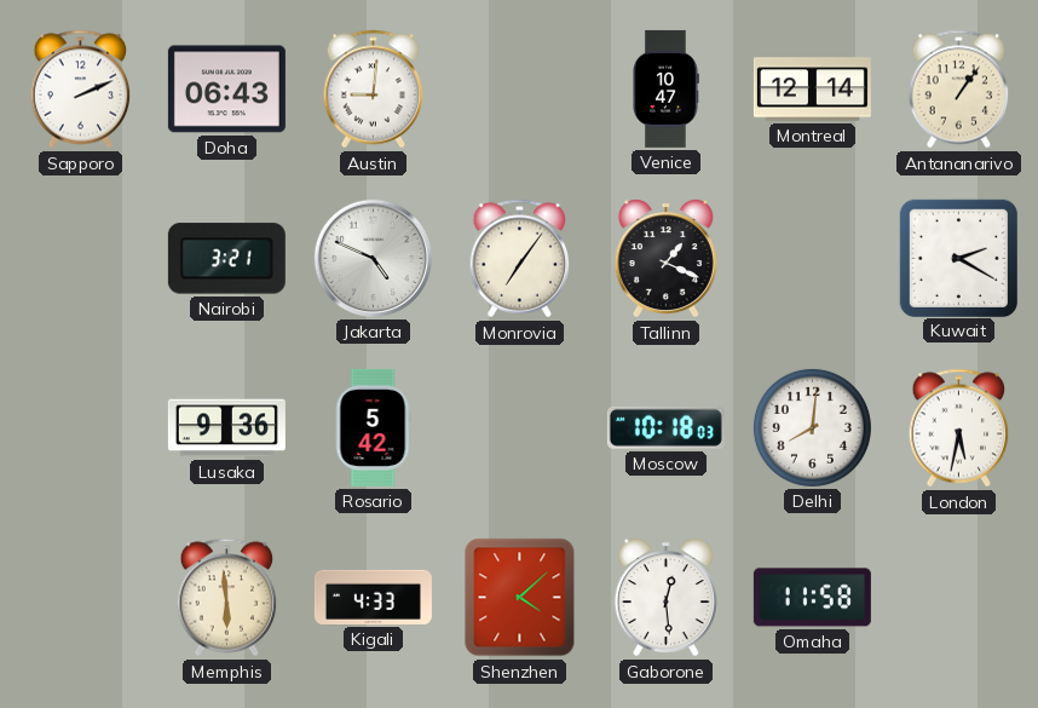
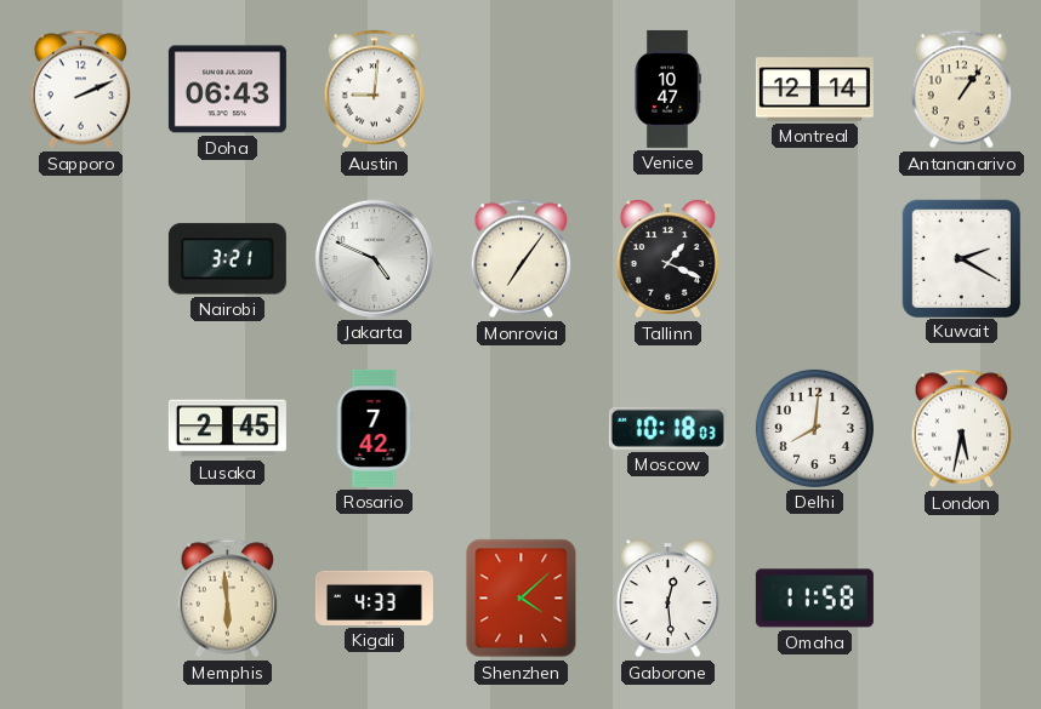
Lusaka: 9:36 -> 2:45
Rosario: 5:42 -> 7:42
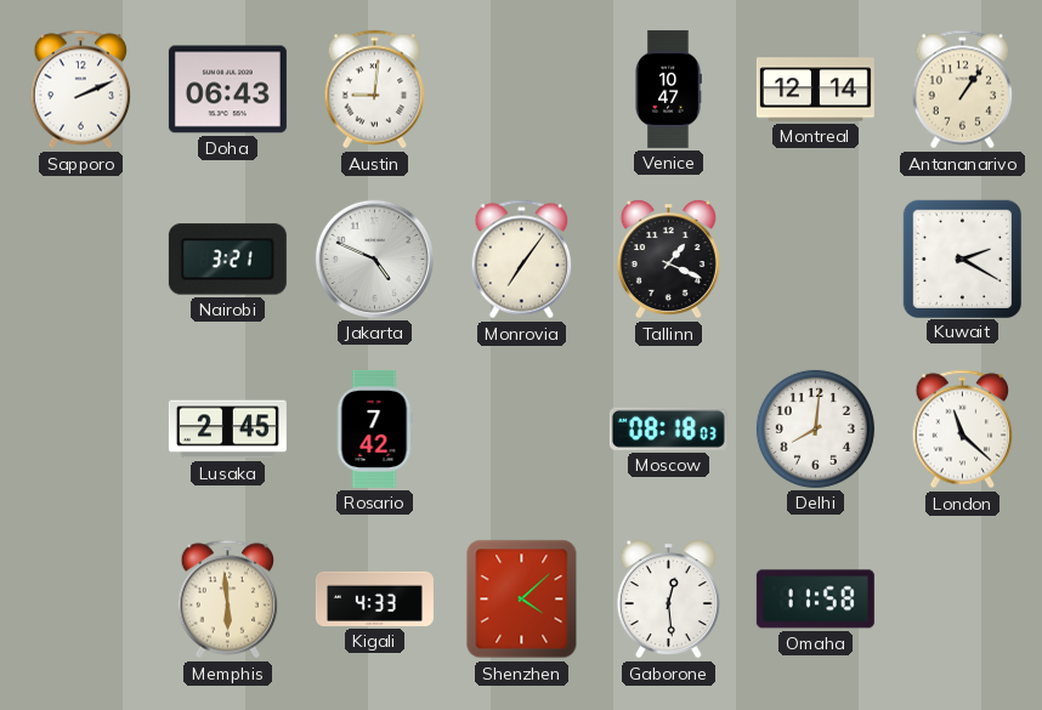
Moscow: 10:18 -> 08:18
London: 5:32 -> 11:22
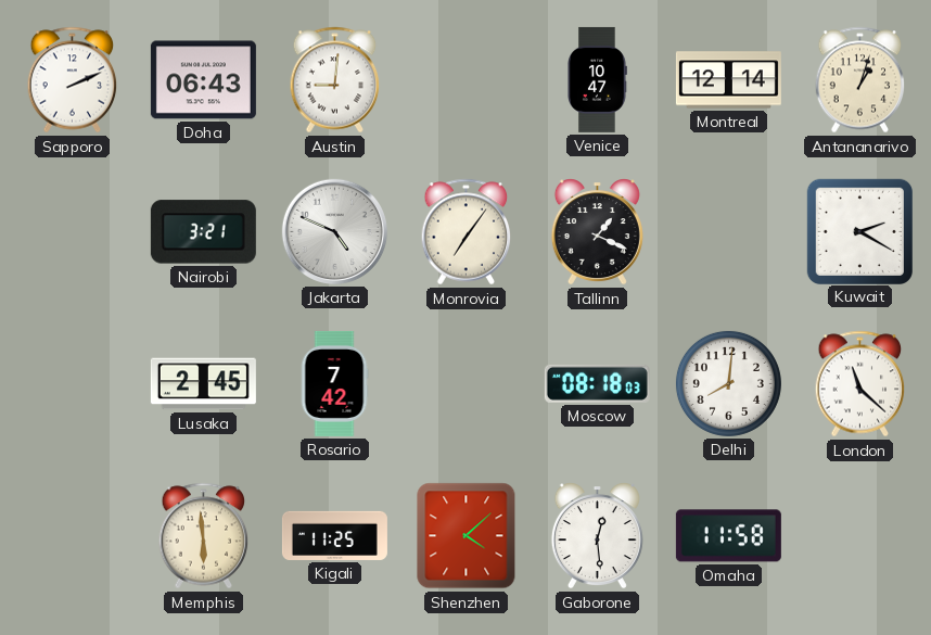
Antananarivo: 1:06 -> 1:03
Kigali: 4:33 -> 11:25
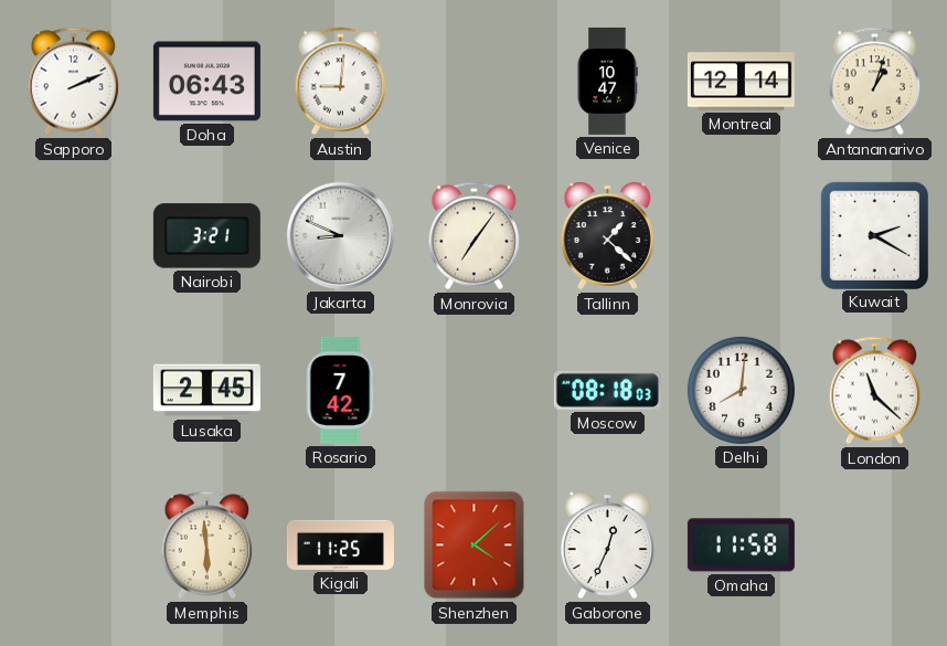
Jakarta: 4:49 -> 8:49
Tallinn: 1:19 -> 1:22
Gaborone: 12:29 -> 12:34
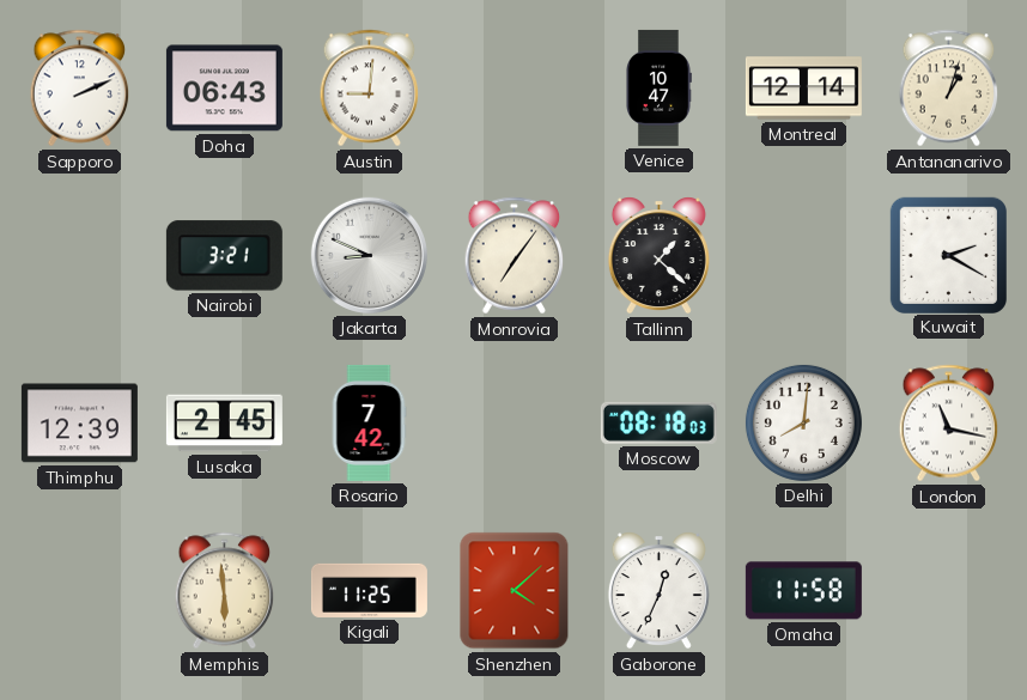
Thimphu: none -> 12:39
London: 11:22 -> 11:17
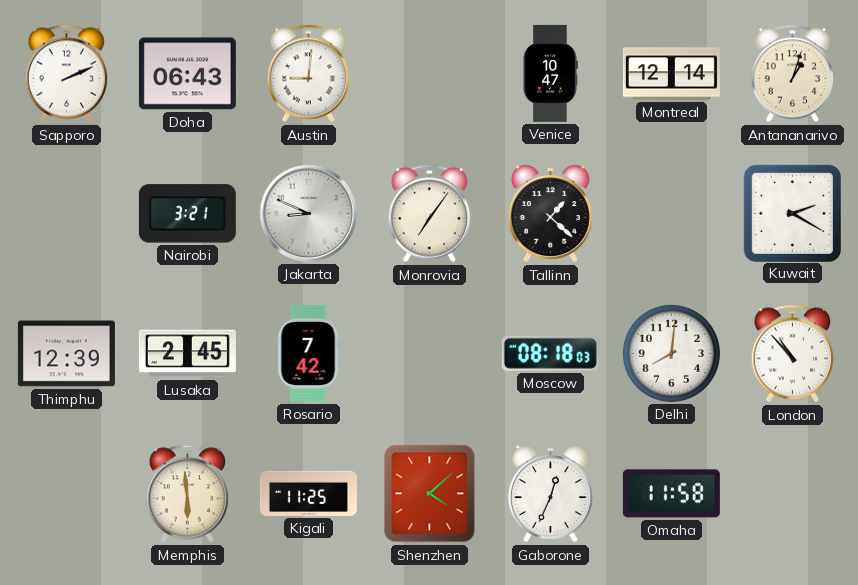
London: 11:17 -> 10:53
